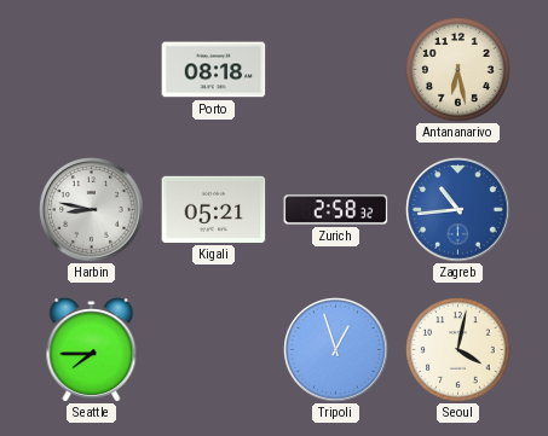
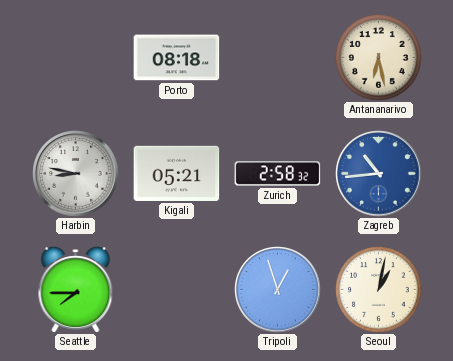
Seoul: 4:02 -> 1:02
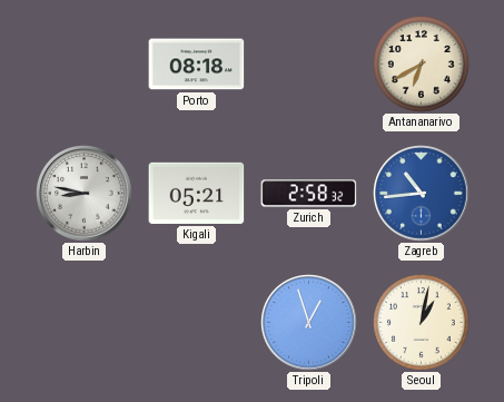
Antananarivo: 6:28 -> 6:40
Seattle: 7:45 -> none
